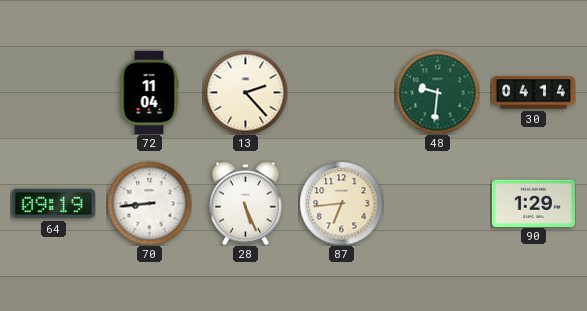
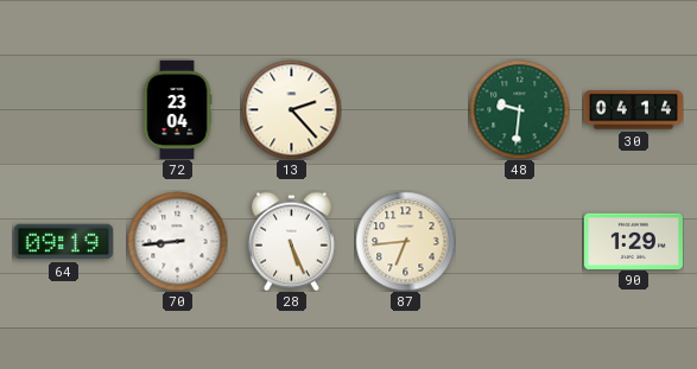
72: 11:04 -> 23:04
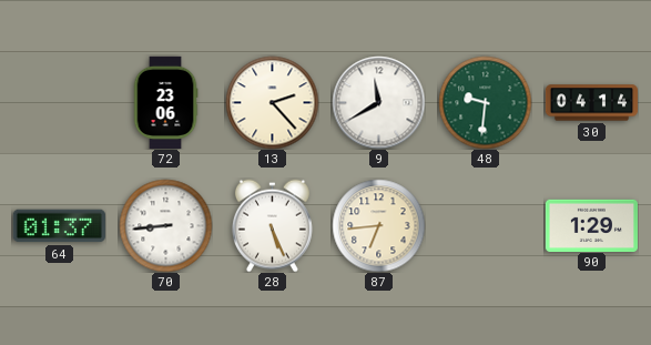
72: 23:04 -> 23:06
9: none -> 11:40
64: 09:19 -> 01:37
